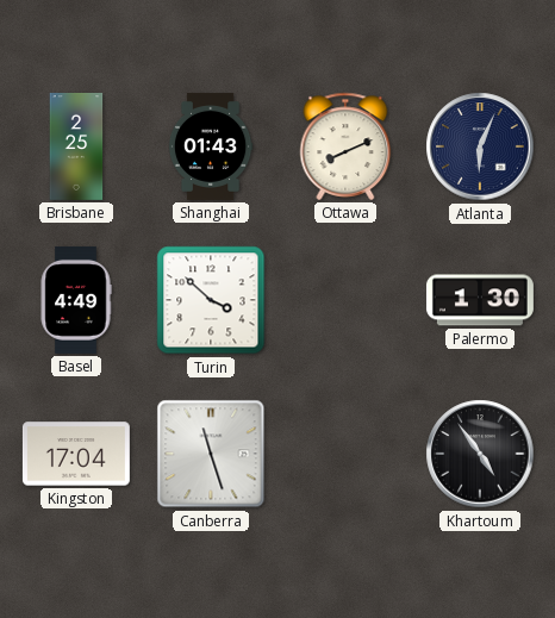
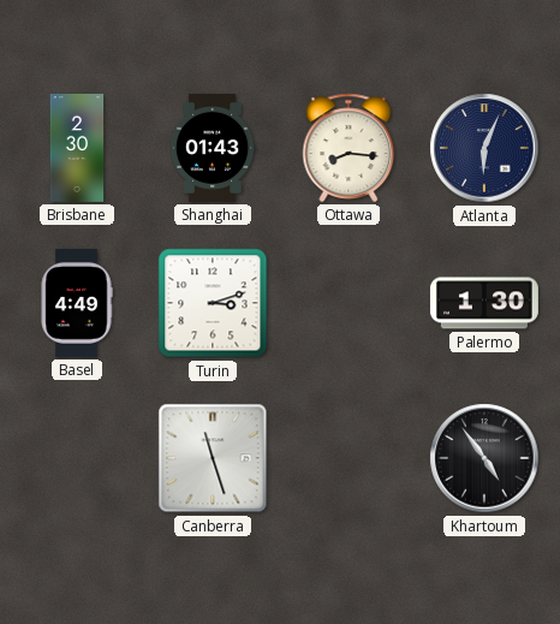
Brisbane: 2:25 -> 2:30
Ottawa: 8:11 -> 8:16
Turin: 3:52 -> 3:12
Kingston: 17:04 -> none
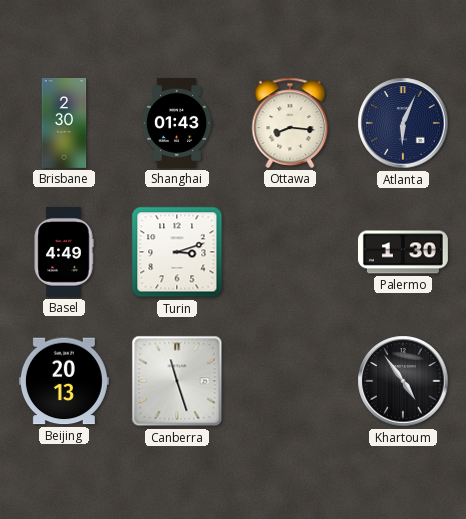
Beijing: none -> 20:13
